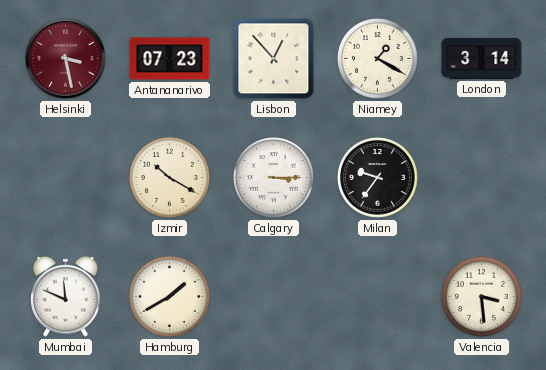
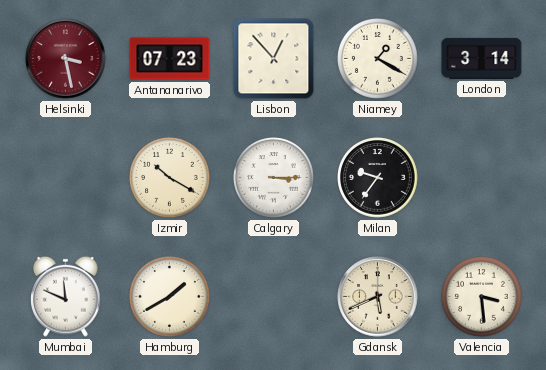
Gdansk: none -> 5:41
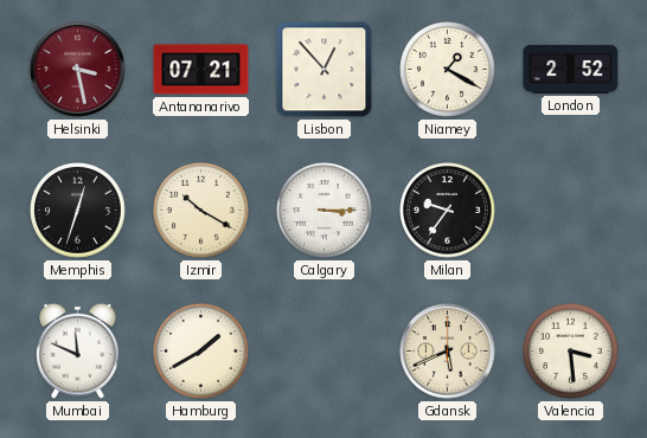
Antananarivo: 07:23 -> 07:21
London: 3:14 -> 2:52
Memphis: none -> 12:33
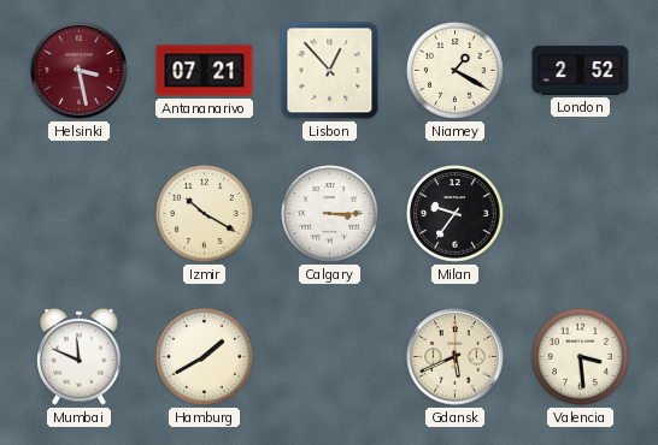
Memphis: 12:33 -> none
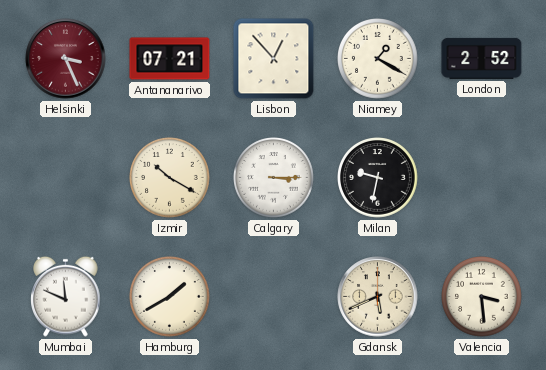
Helsinki: 3:28 -> 3:26
Milan: 9:36 -> 9:32
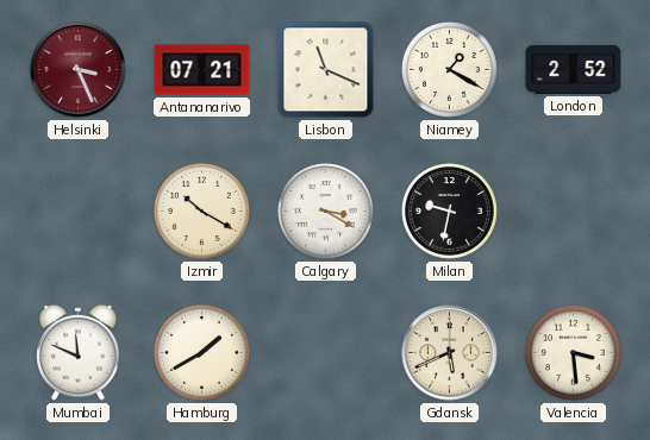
Lisbon: 12:53 -> 11:19
Calgary: 3:15 -> 3:20
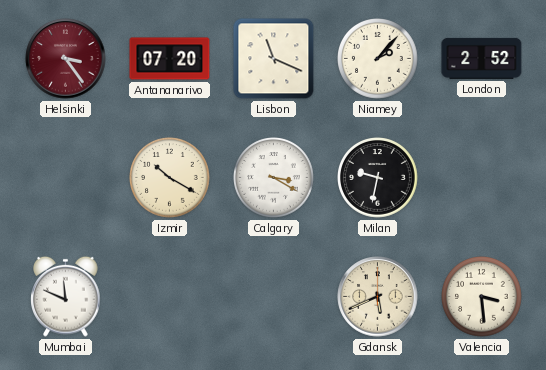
Helsinki: 3:26 -> 3:24
Antananarivo: 07:21 -> 07:20
Niamey: 1:20 -> 2:07
Hamburg: 1:40 -> none
